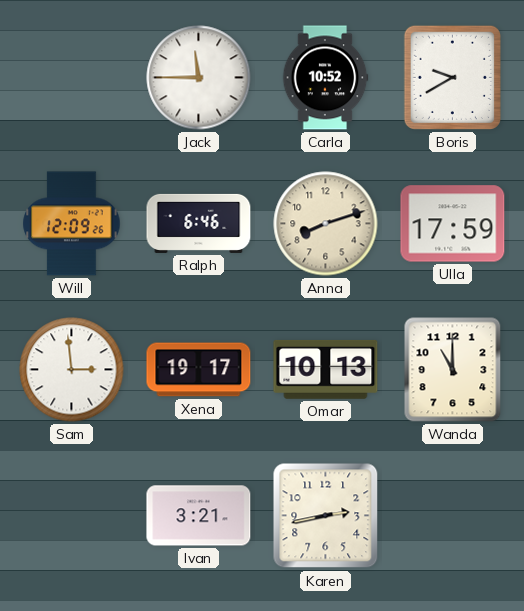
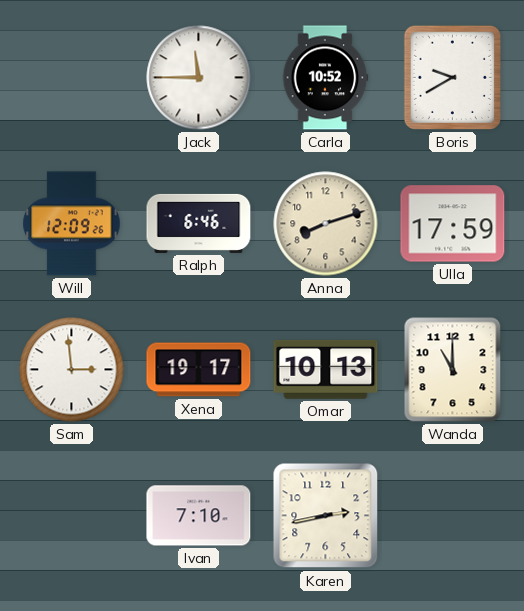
Ivan: 3:21 -> 7:10
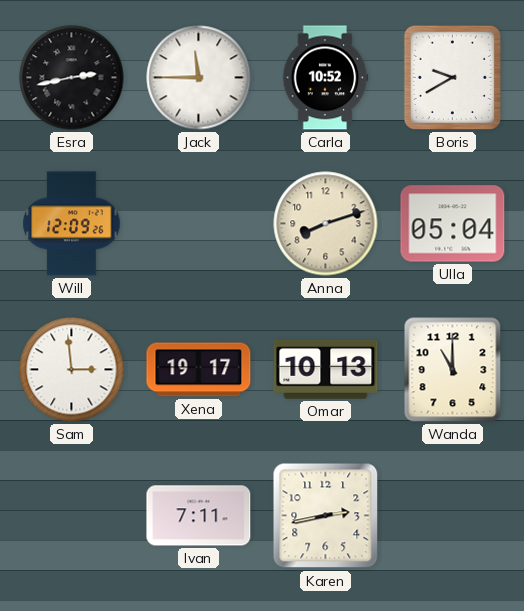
Esra: none -> 2:43
Ralph: 6:46 -> none
Ulla: 17:59 -> 05:04
Ivan: 7:10 -> 7:11
